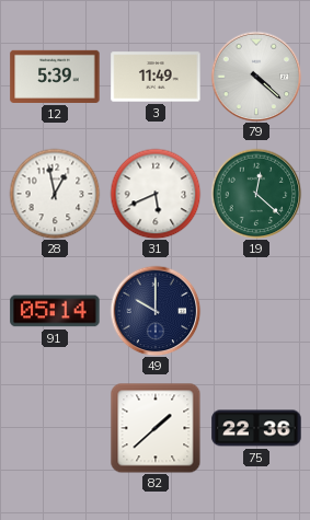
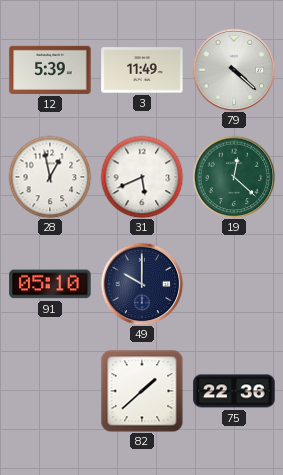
91: 05:14 -> 05:10
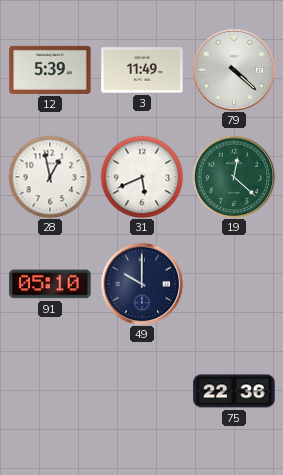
82: 1:38 -> none
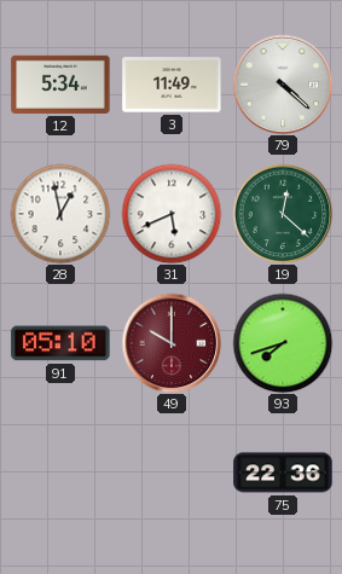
12: 5:39 -> 5:34
49 dial: navy -> burgundy
93: none -> 7:42
